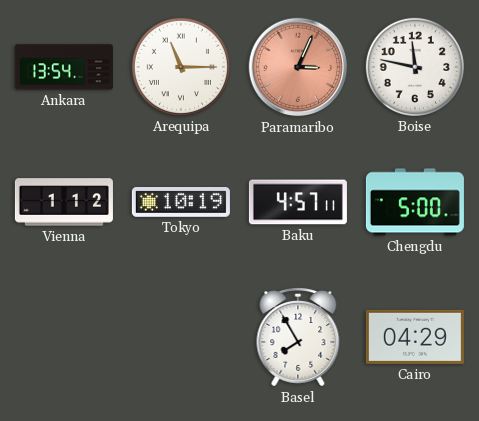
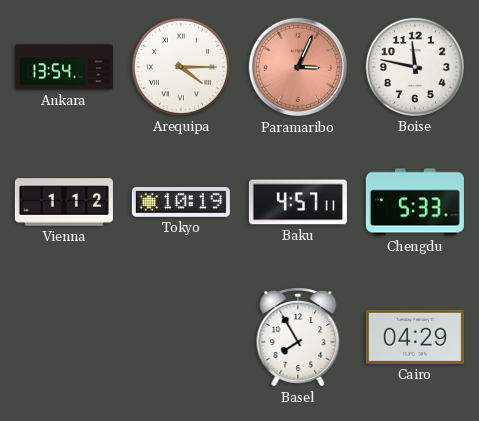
Arequipa: 11:15 -> 4:15
Chengdu: 5:00 -> 5:33
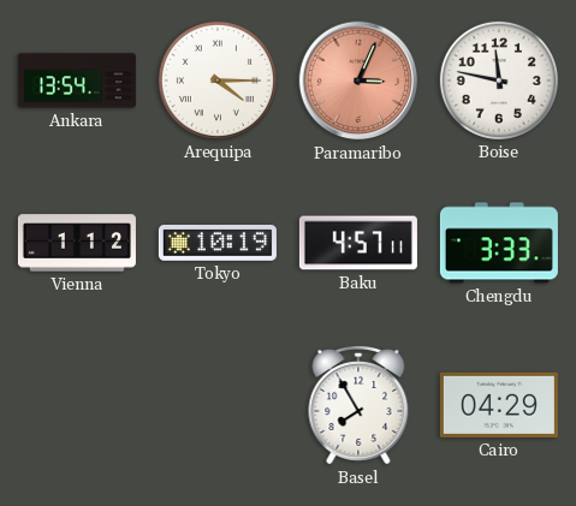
Chengdu: 5:33 -> 3:33
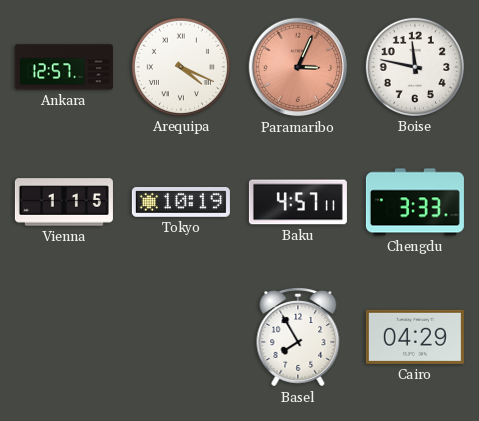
Ankara: 13:54 -> 12:57
Arequipa: 4:15 -> 4:19
Vienna: 1:12 -> 1:15
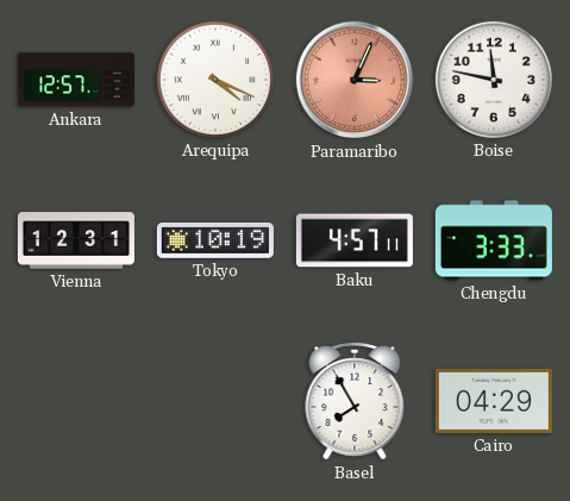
Vienna: 1:15 -> 12:31
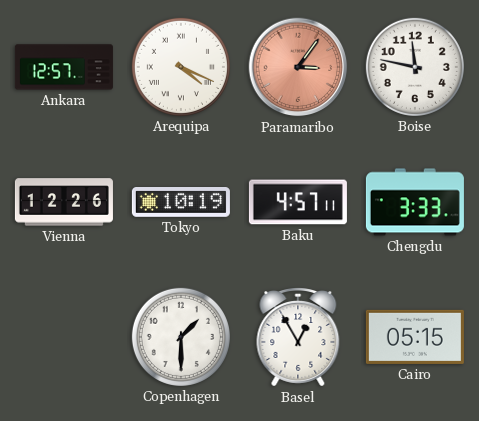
Paramaribo: 3:04 -> 3:06
Vienna: 12:31 -> 12:26
Copenhagen: none -> 1:30
Basel: 7:55 -> 12:55
Cairo: 04:29 -> 05:15
